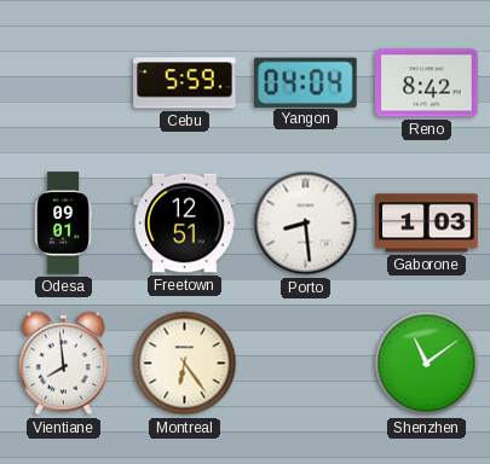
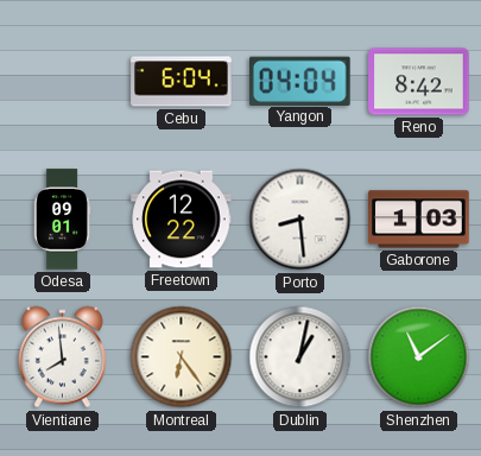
Cebu: 5:59 -> 6:04
Freetown: 12:51 -> 12:22
Dublin: none -> 1:02
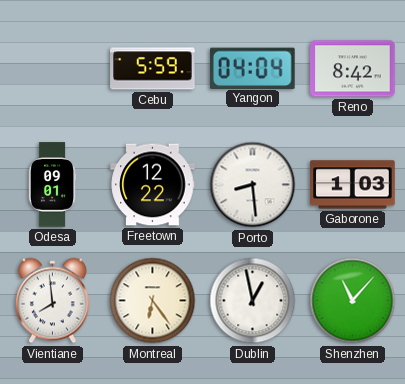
Cebu: 6:04 -> 5:59
Dublin: 1:02 -> 12:58
Shenzhen: 11:09 -> 11:07
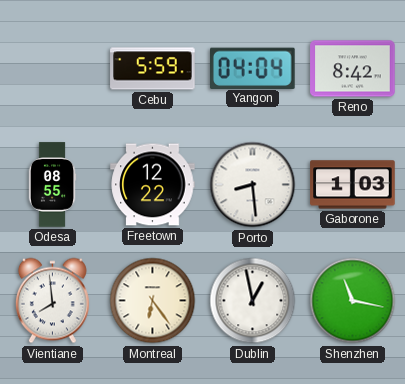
Odesa: 09:01 -> 08:55
Shenzhen: 11:07 -> 11:17
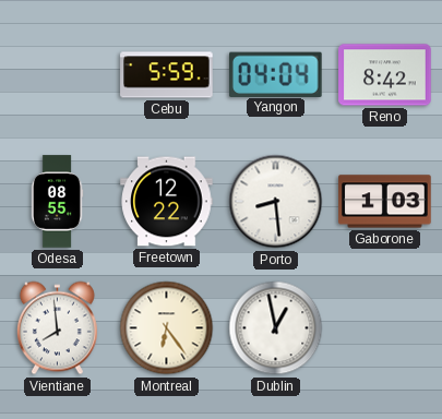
Shenzhen: 11:17 -> none
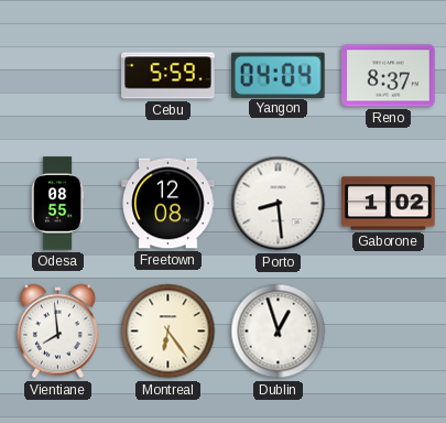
Reno: 8:42 -> 8:37
Freetown: 12:22 -> 12:08
Gaborone: 1:03 -> 1:02
Dublin: 12:58 -> 12:57
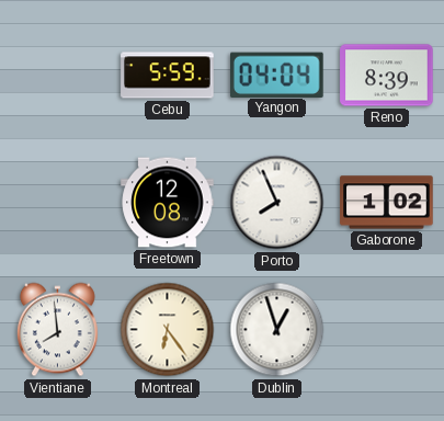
Reno: 8:37 -> 8:39
Odesa: 08:55 -> none
Porto: 8:29 -> 7:56
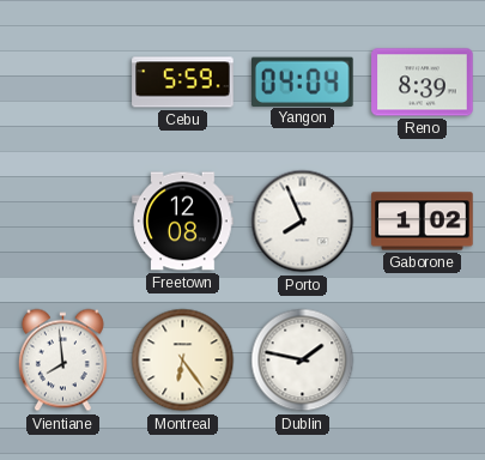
Dublin: 12:57 -> 1:47
